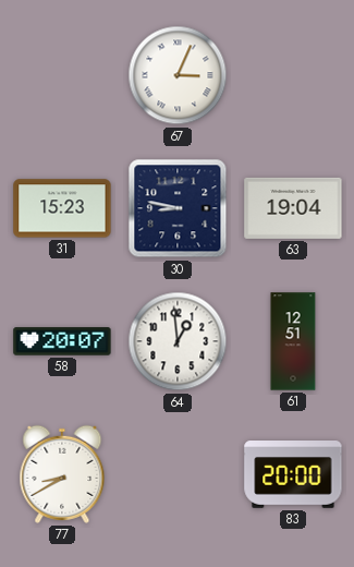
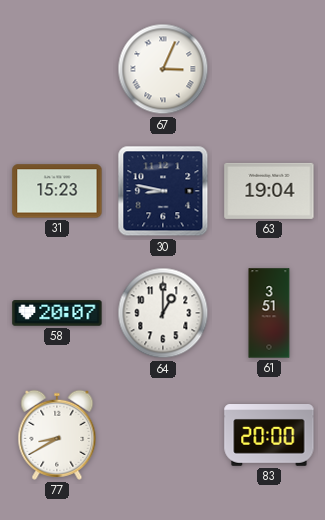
64: 12:59 -> 1:00
61: 12:51 -> 3:51
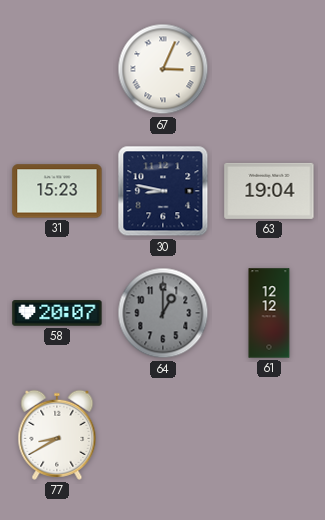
64 dial: white -> grey
61: 3:51 -> 12:12
83: 20:00 -> none
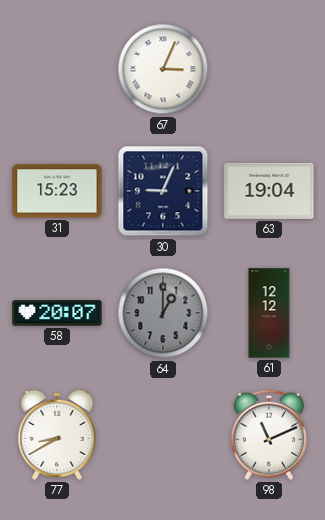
30: 8:47 -> 9:04
98: none -> 11:11
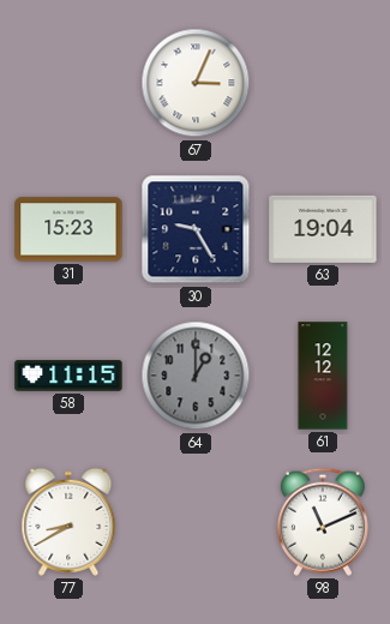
30: 9:04 -> 9:25
58: 20:07 -> 11:15
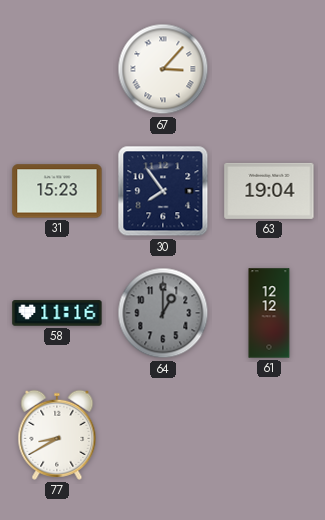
67: 3:04 -> 3:07
30: 9:25 -> 7:54
58: 11:15 -> 11:16
98: 11:11 -> none
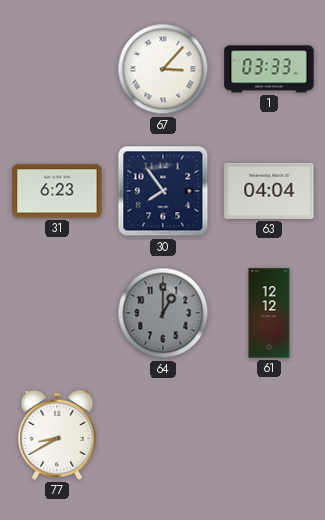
1: none -> 03:33
31: 15:23 -> 6:23
63: 19:04 -> 04:04
58: 11:16 -> none
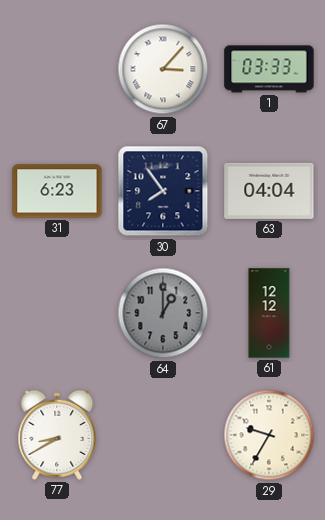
29: none -> 9:35
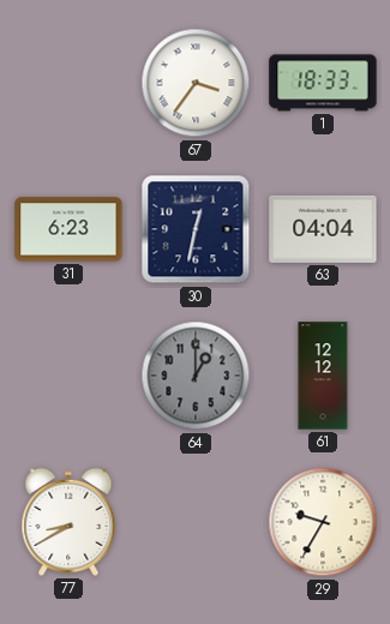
67: 3:07 -> 3:36
1: 03:33 -> 18:33
30: 7:54 -> 12:32
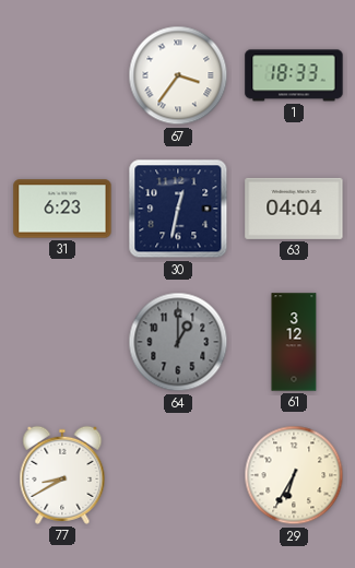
61: 12:12 -> 3:12
29: 9:35 -> 6:35
